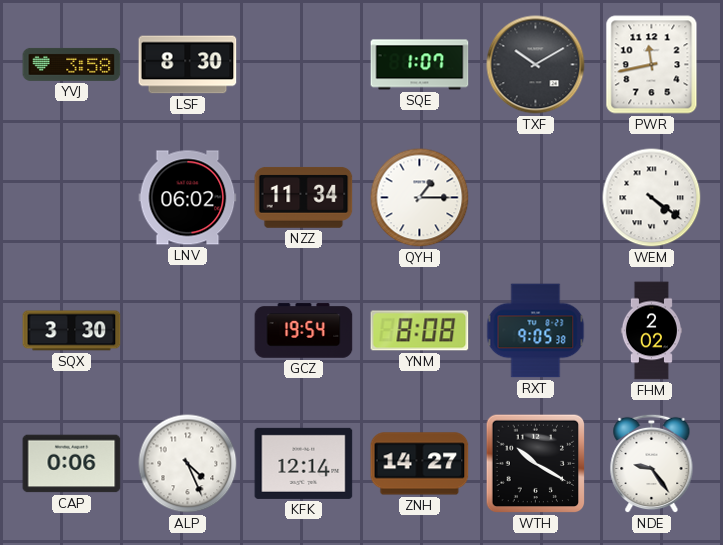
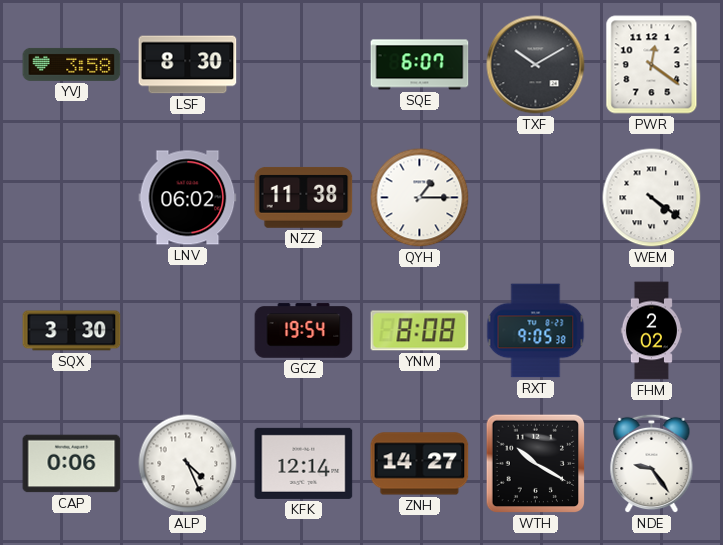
SQE: 1:07 -> 6:07
PWR: 11:43 -> 12:21
NZZ: 11:34 -> 11:38
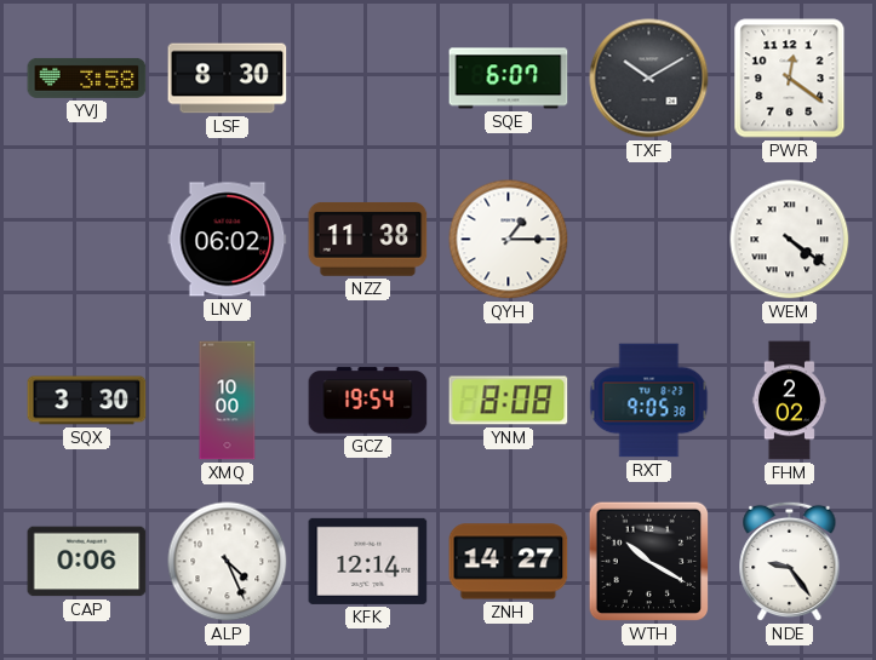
XMQ: none -> 10:00
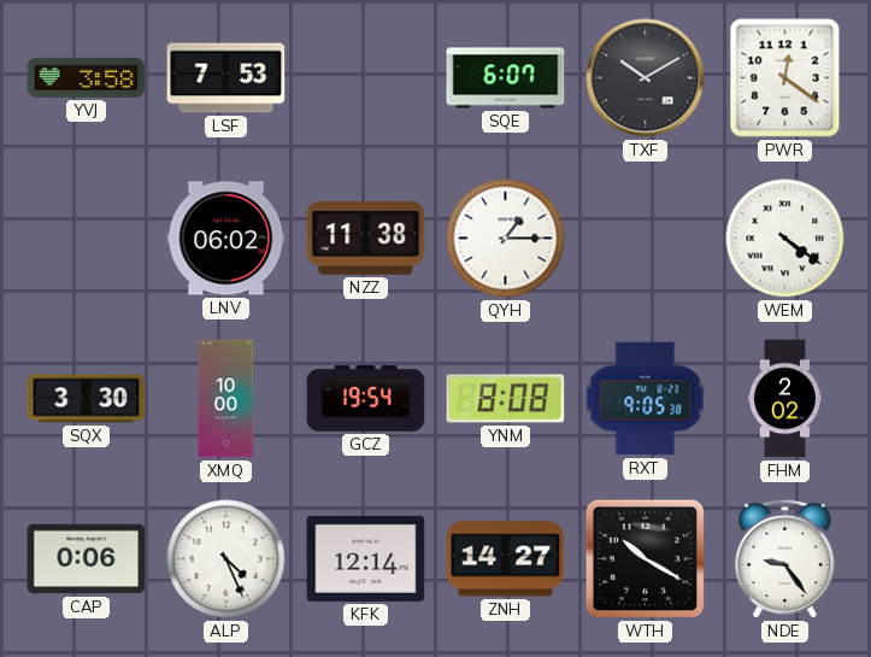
LSF: 8:30 -> 7:53
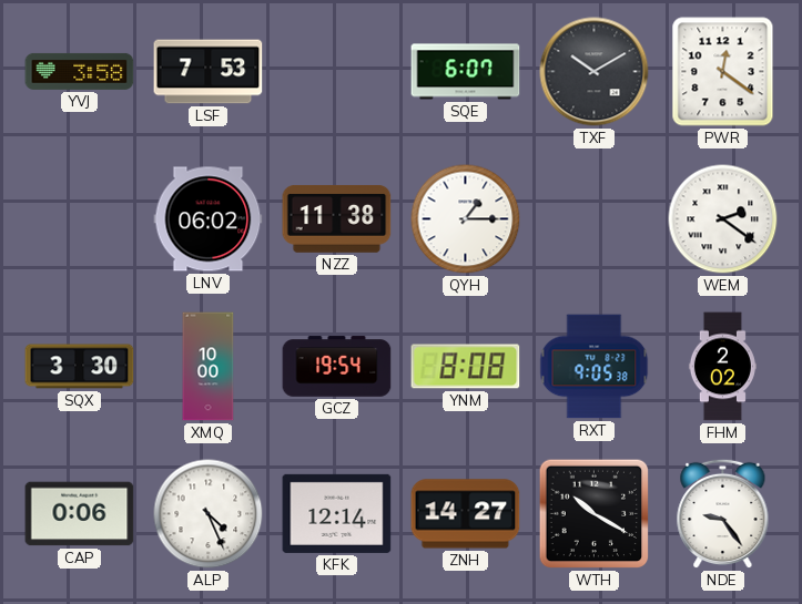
WEM: 4:21 -> 2:21
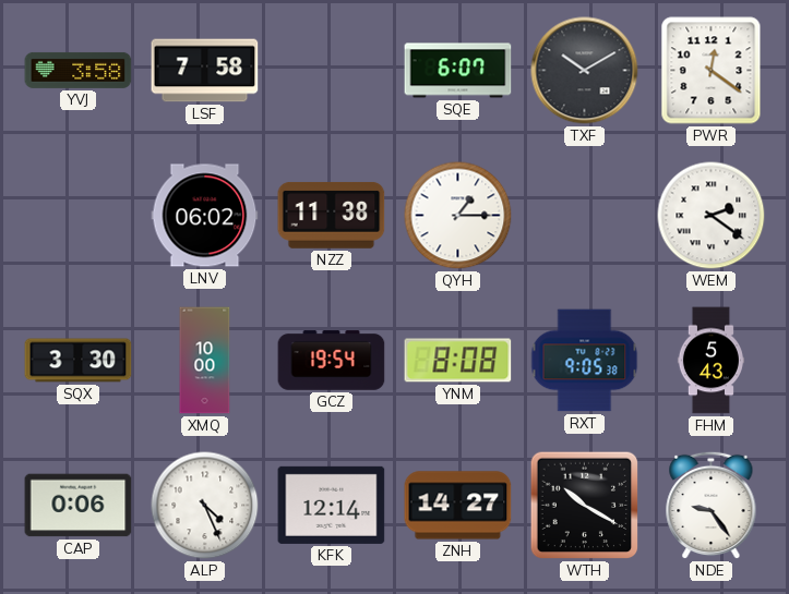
LSF: 7:53 -> 7:58
FHM: 2:02 -> 5:43
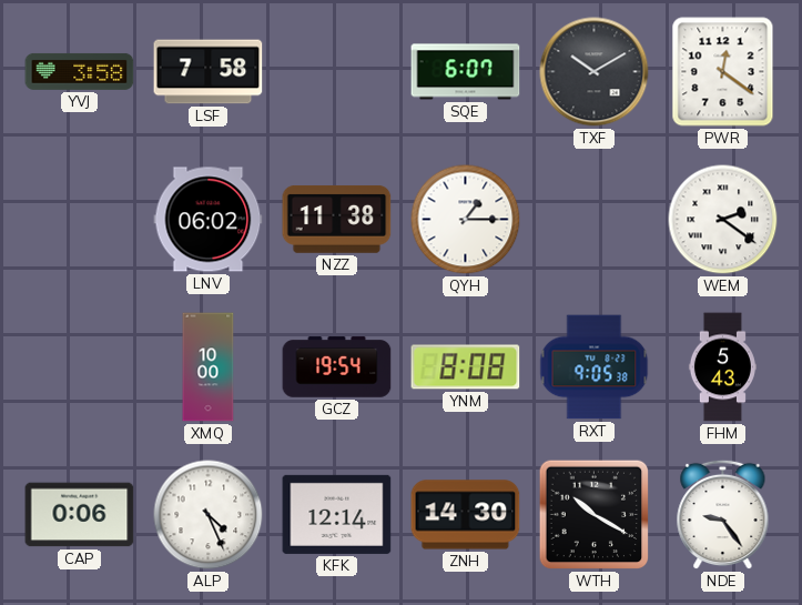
SQX: 3:30 -> none
ZNH: 14:27 -> 14:30
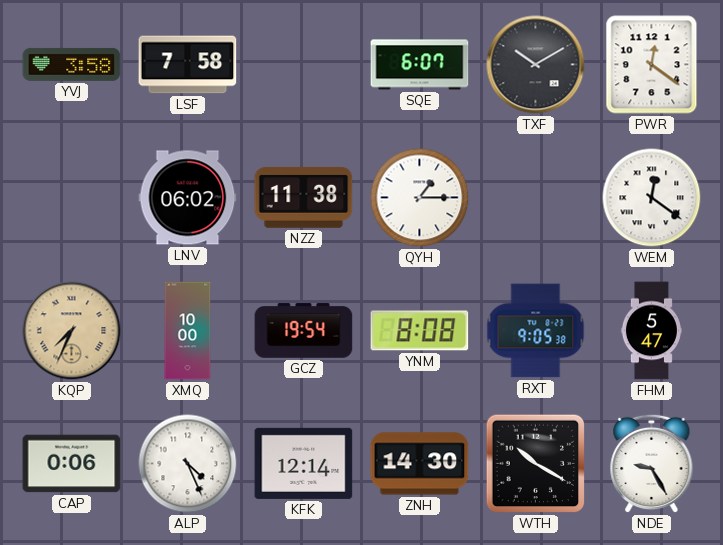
WEM: 2:21 -> 12:21
KQP: none -> 7:34
FHM: 5:43 -> 5:47
NDE: 9:24 -> 9:25
